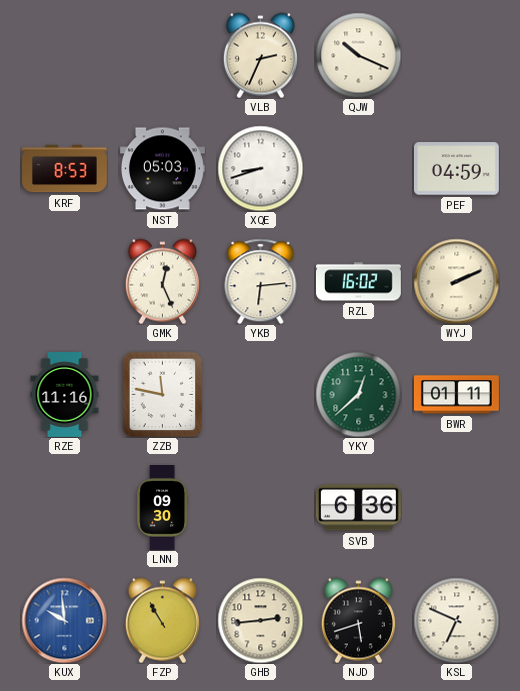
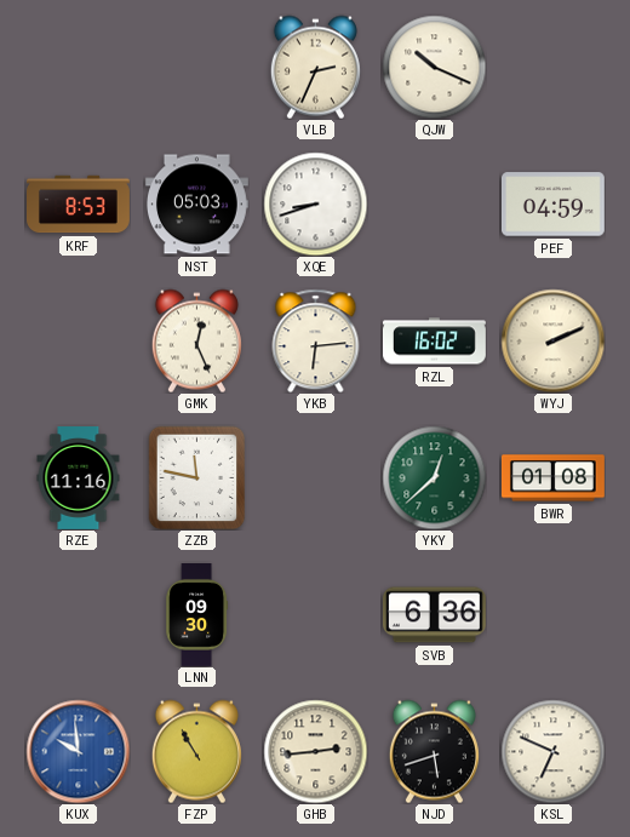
BWR: 01:11 -> 01:08
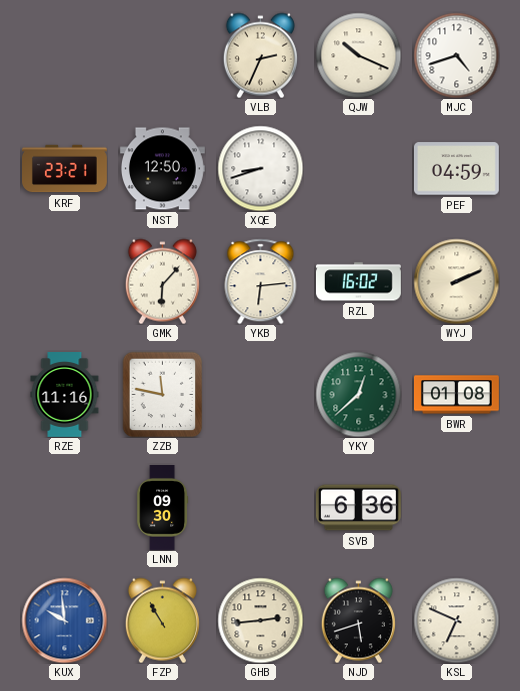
MJC: none -> 4:42
KRF: 8:53 -> 23:21
NST: 05:03 -> 12:50
GMK: 12:26 -> 6:07
